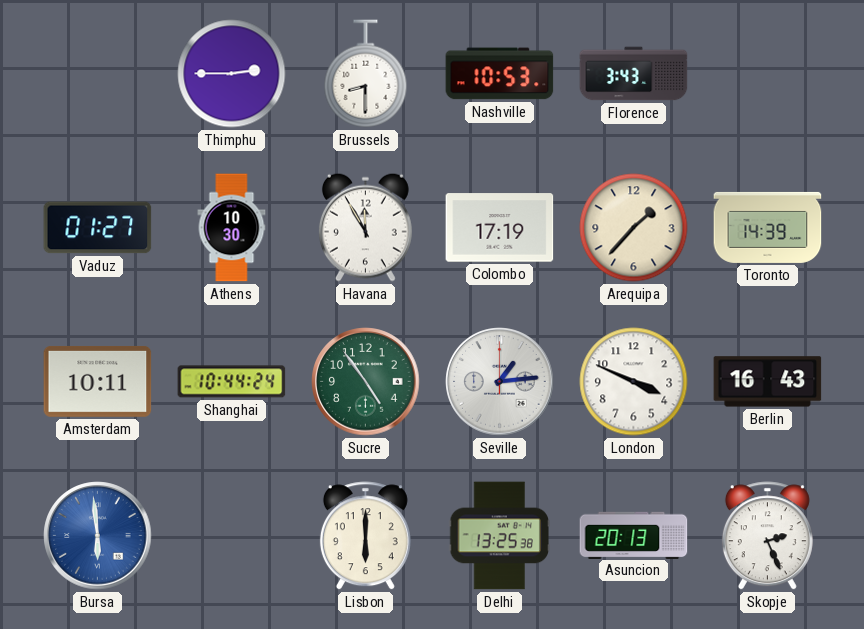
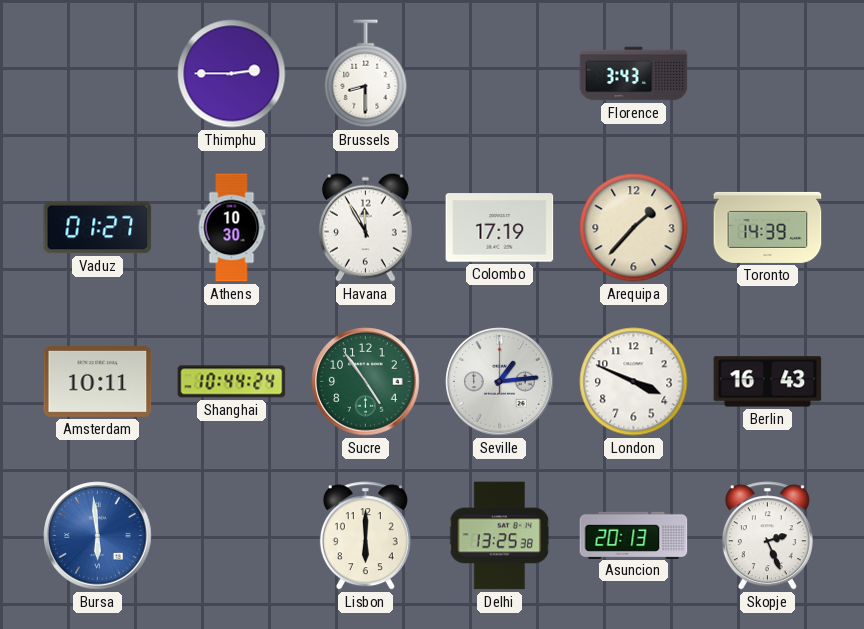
Nashville: 10:53 -> none
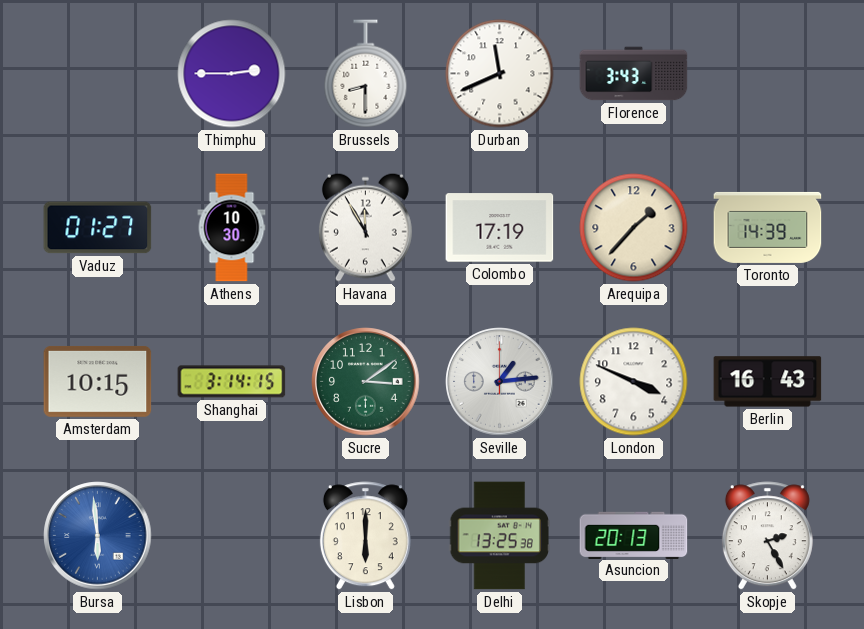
Durban: none -> 11:41
Amsterdam: 10:11 -> 10:15
Shanghai: 10:44 -> 3:14
Sucre: 4:54 -> 3:09
Skopje: 2:26 -> 2:25
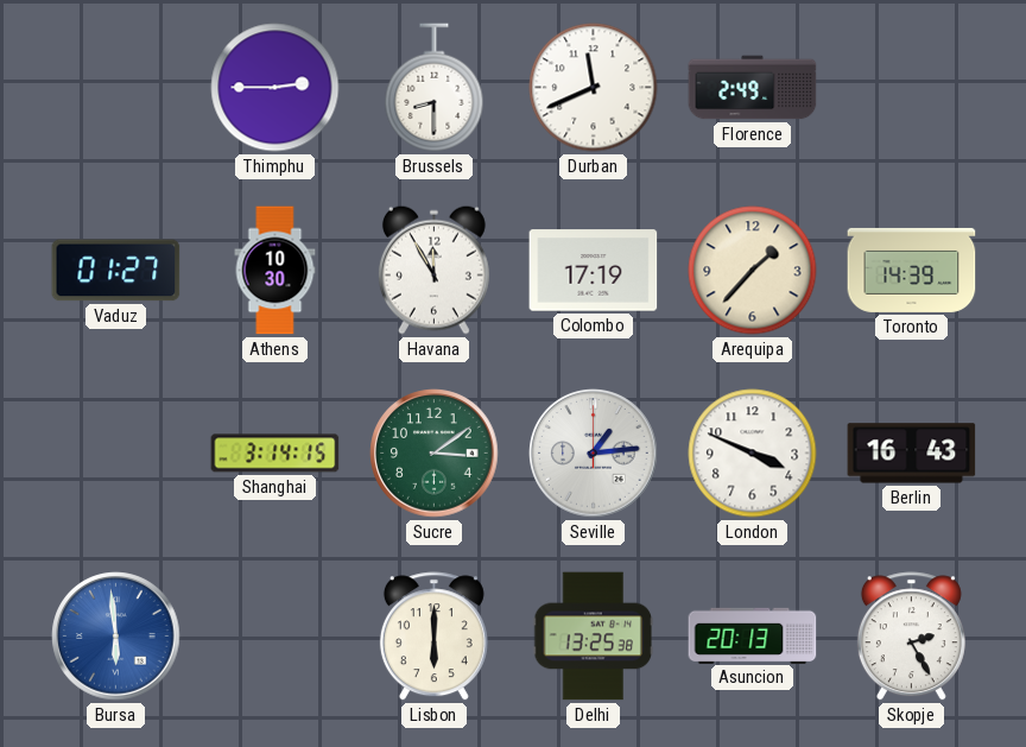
Florence: 3:43 -> 2:49
Amsterdam: 10:15 -> none
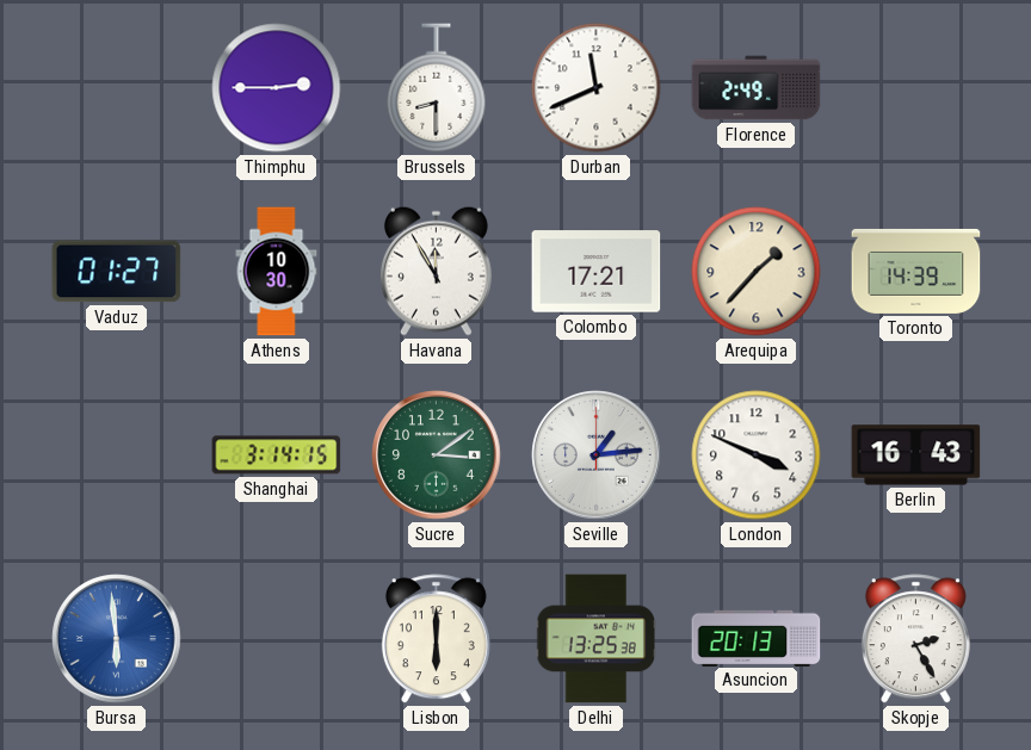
Colombo: 17:19 -> 17:21
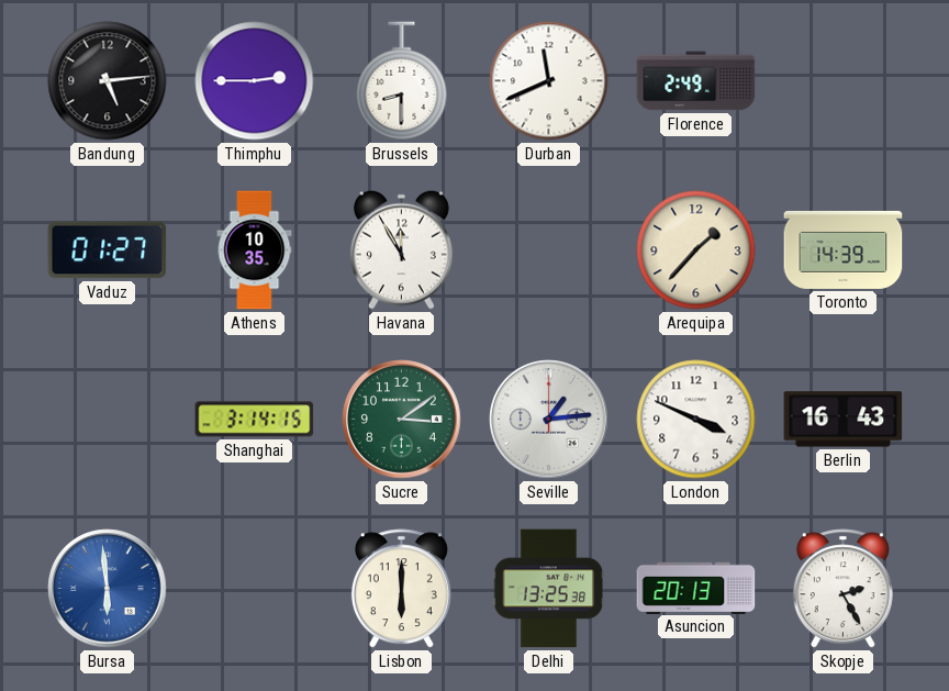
Bandung: none -> 5:14
Athens: 10:30 -> 10:35
Colombo: 17:21 -> none
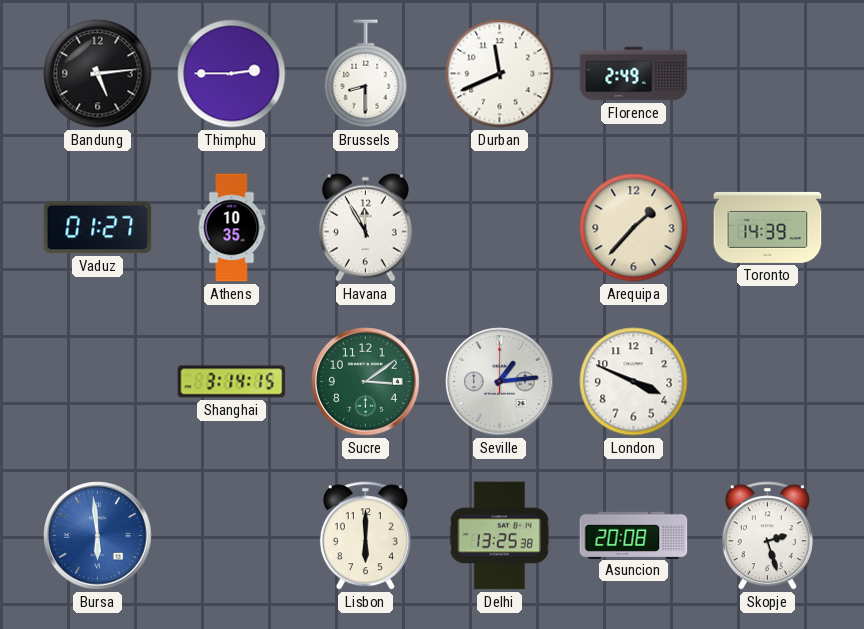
Berlin: 16:43 -> none
Asuncion: 20:13 -> 20:08
Skopje: 2:25 -> 2:27
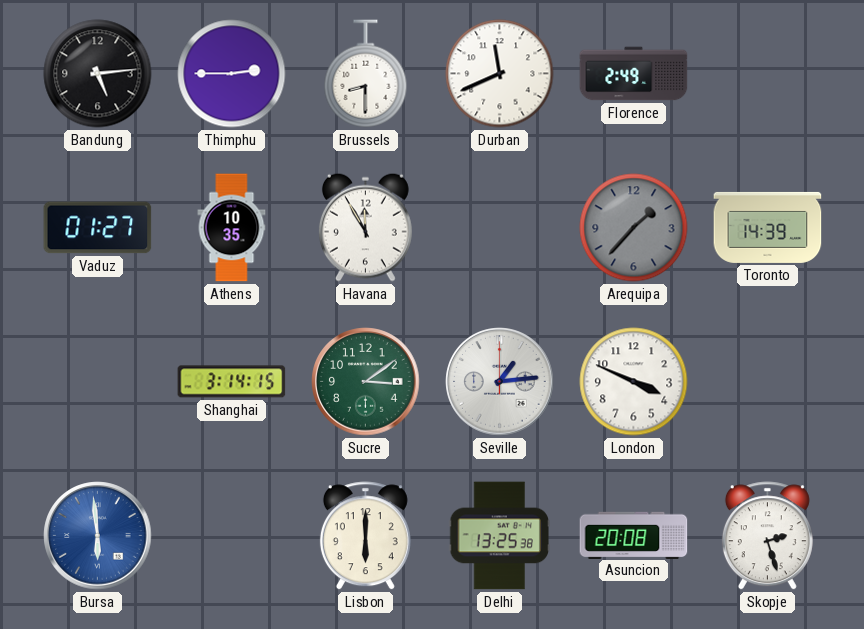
Arequipa dial: cream -> grey
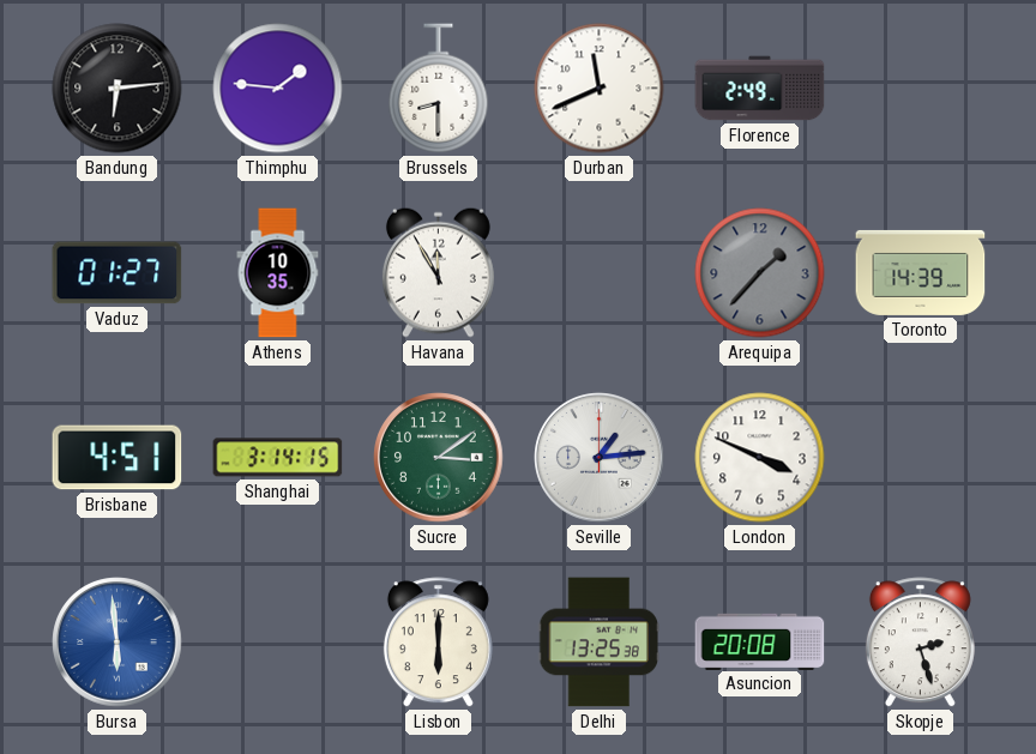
Bandung: 5:14 -> 6:14
Thimphu: 2:45 -> 1:46
Brisbane: none -> 4:51
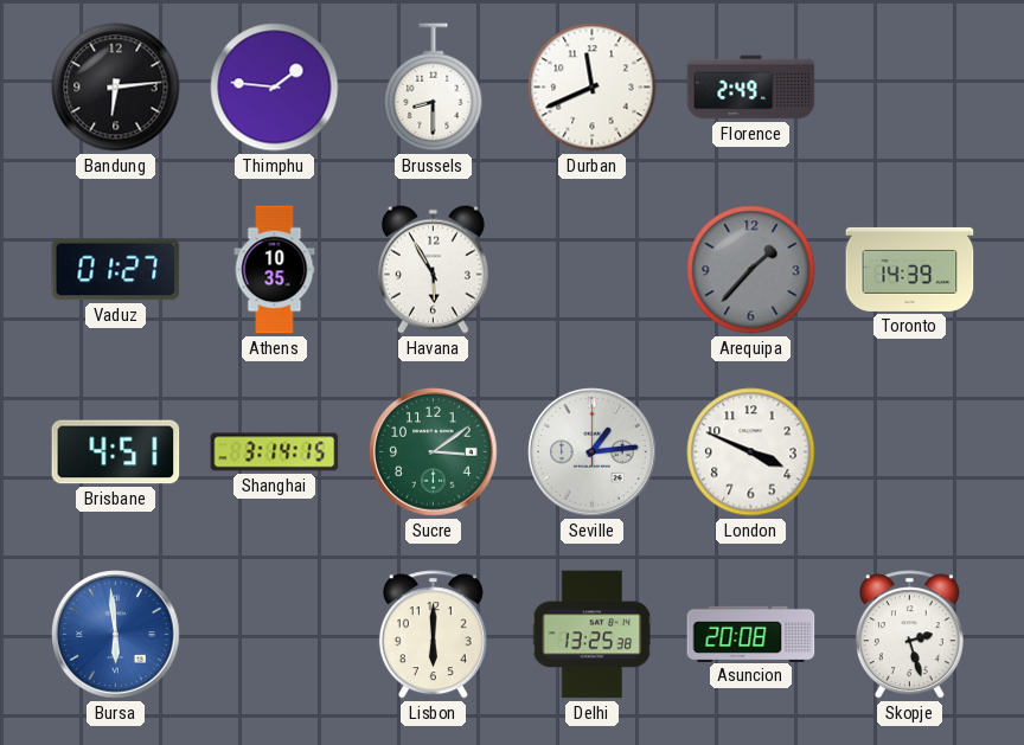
Havana: 11:55 -> 5:55
